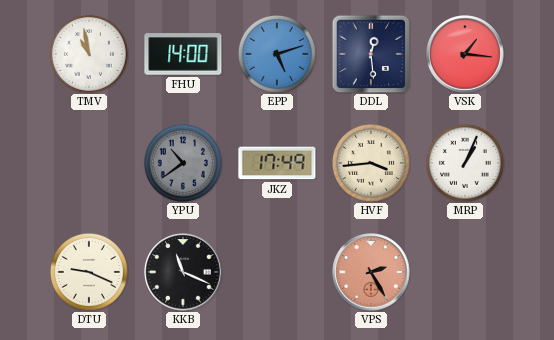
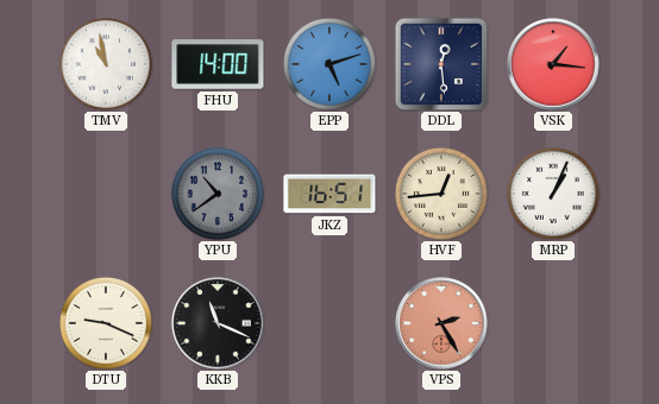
JKZ: 17:49 -> 16:51
HVF: 3:44 -> 12:44
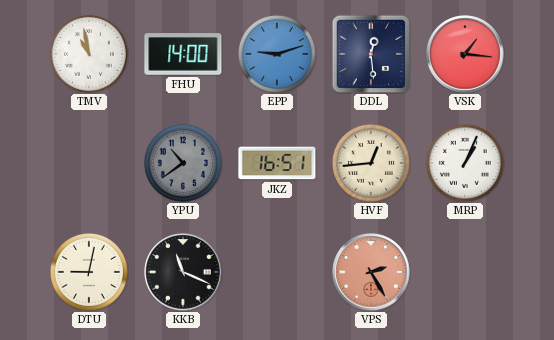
EPP: 5:12 -> 9:12
DTU: 9:19 -> 9:02
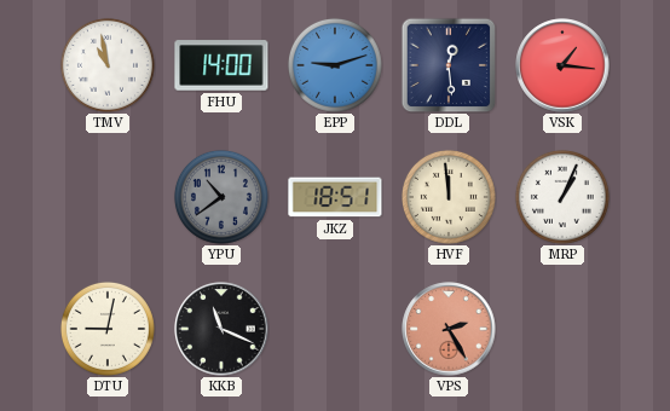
JKZ: 16:51 -> 18:51
HVF: 12:44 -> 11:59
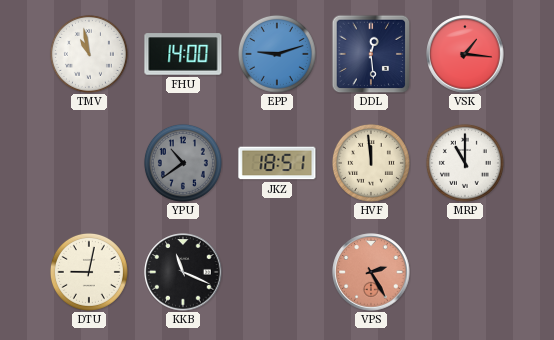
MRP: 1:04 -> 11:00
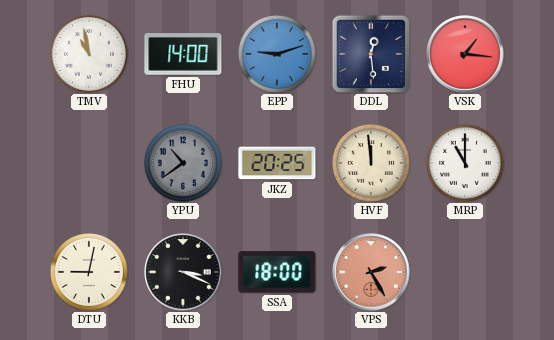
JKZ: 18:51 -> 20:25
KKB: 11:19 -> 3:19
SSA: none -> 18:00
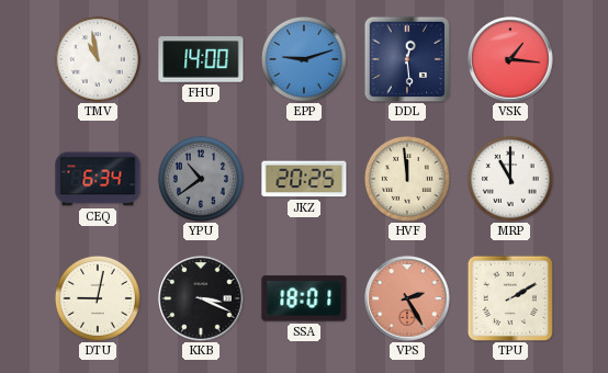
CEQ: none -> 6:34
SSA: 18:00 -> 18:01
TPU: none -> 2:10
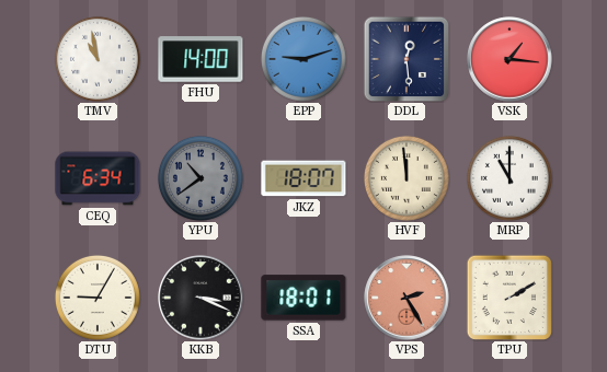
JKZ: 20:25 -> 18:07
DTU: 9:02 -> 9:05
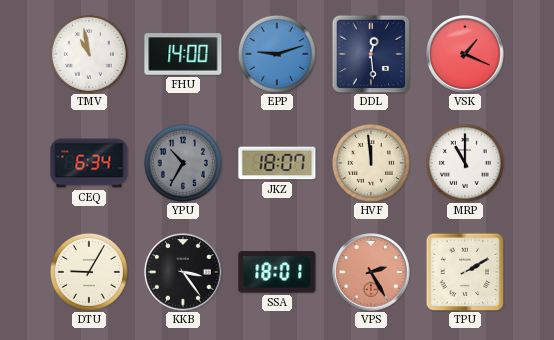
VSK: 1:16 -> 1:19
YPU: 10:39 -> 10:35
KKB: 3:19 -> 3:24
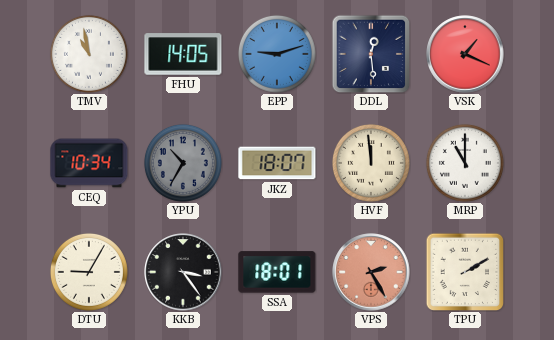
FHU: 14:00 -> 14:05
CEQ: 6:34 -> 10:34
